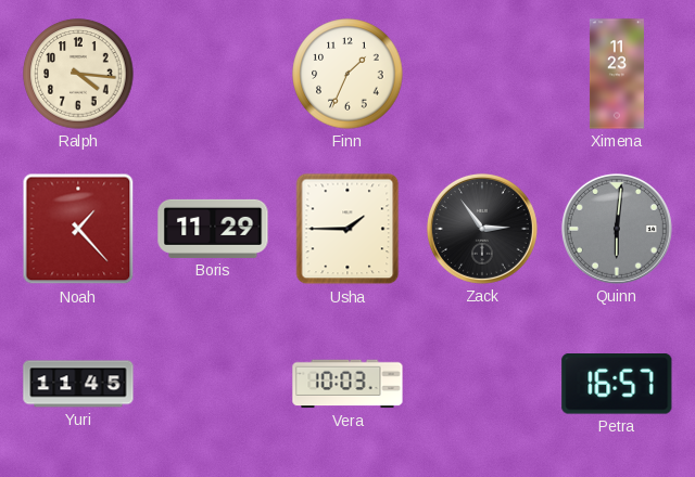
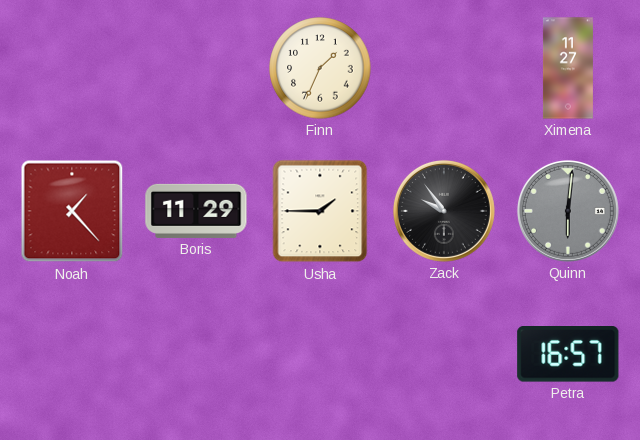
Ralph: 4:16 -> none
Ximena: 11:23 -> 11:27
Zack: 2:54 -> 9:54
Yuri: 11:45 -> none
Vera: 10:03 -> none
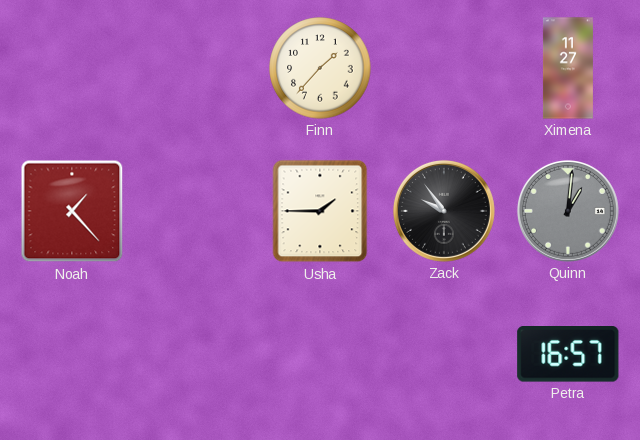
Finn: 1:34 -> 1:37
Boris: 11:29 -> none
Quinn: 6:01 -> 1:01
